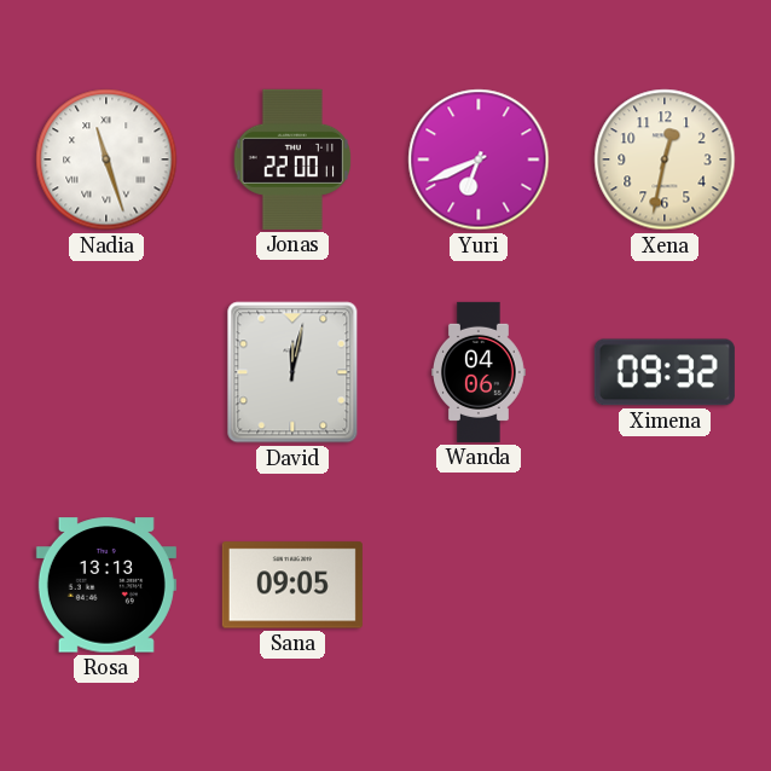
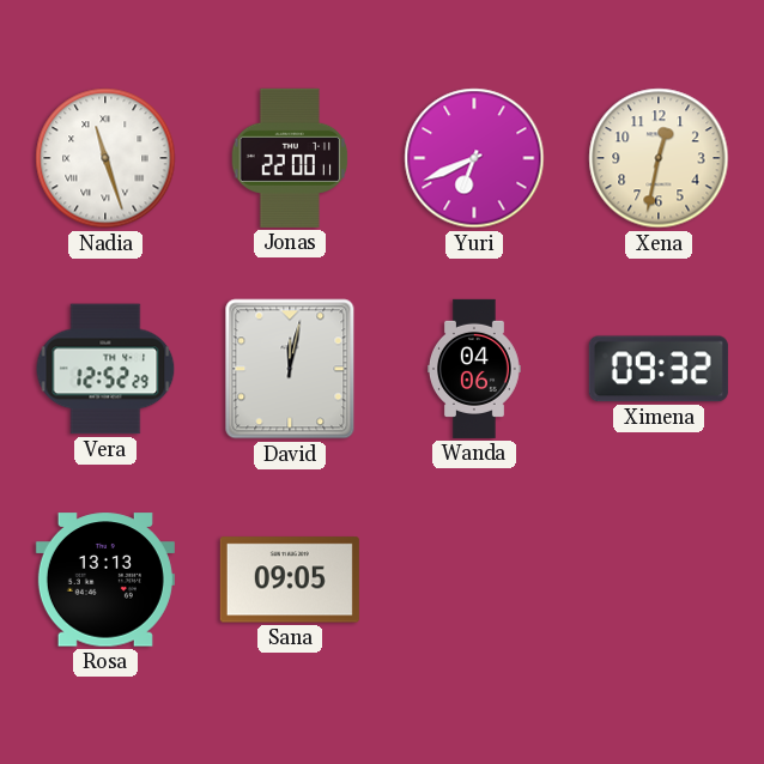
Vera: none -> 12:52
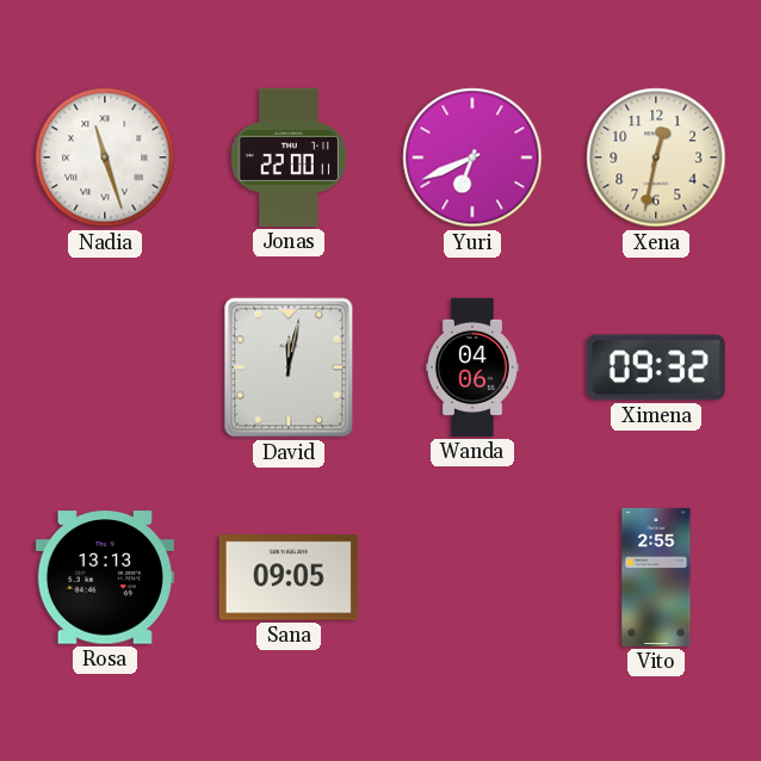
Vera: 12:52 -> none
Vito: none -> 2:55
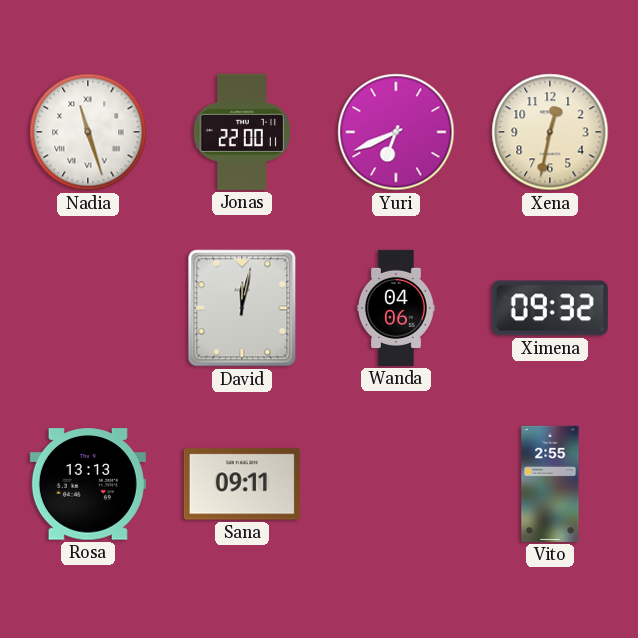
Sana: 09:05 -> 09:11
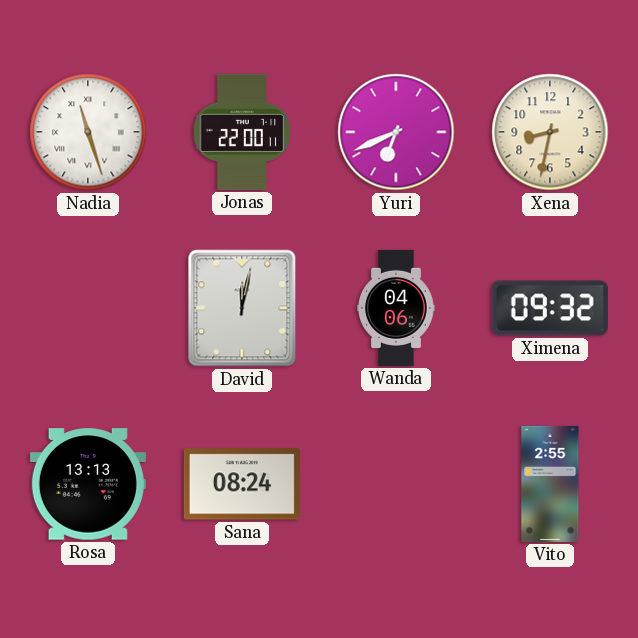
Xena: 12:32 -> 8:32
Sana: 09:11 -> 08:24
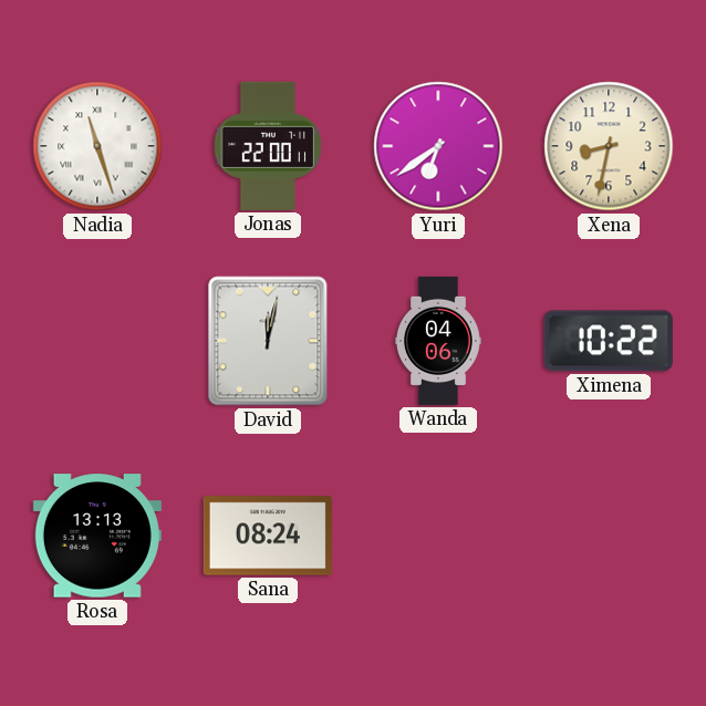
Yuri: 6:41 -> 6:39
Ximena: 09:32 -> 10:22
Vito: 2:55 -> none
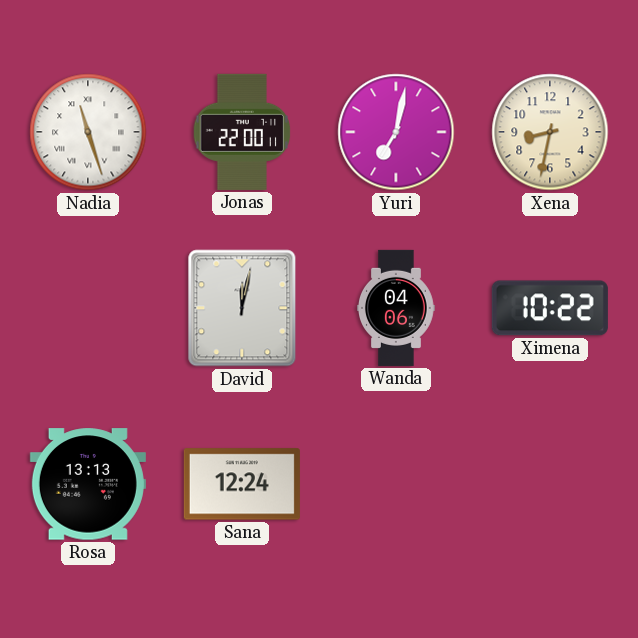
Yuri: 6:39 -> 7:02
Sana: 08:24 -> 12:24
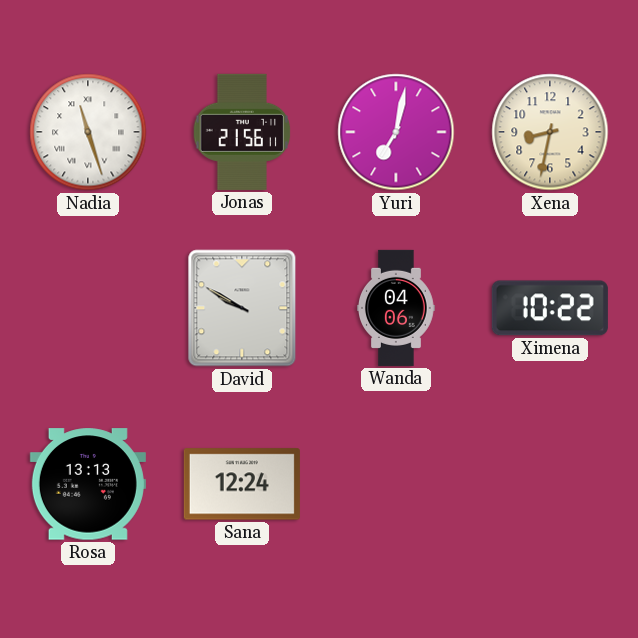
Jonas: 22:00 -> 21:56
David: 12:02 -> 9:50
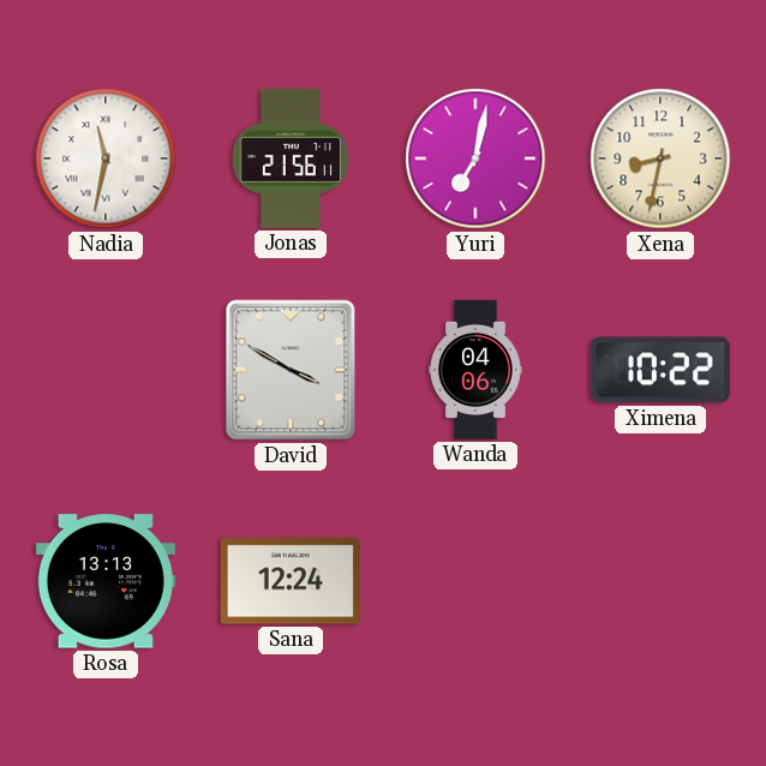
Nadia: 11:27 -> 11:32
David: 9:50 -> 3:50
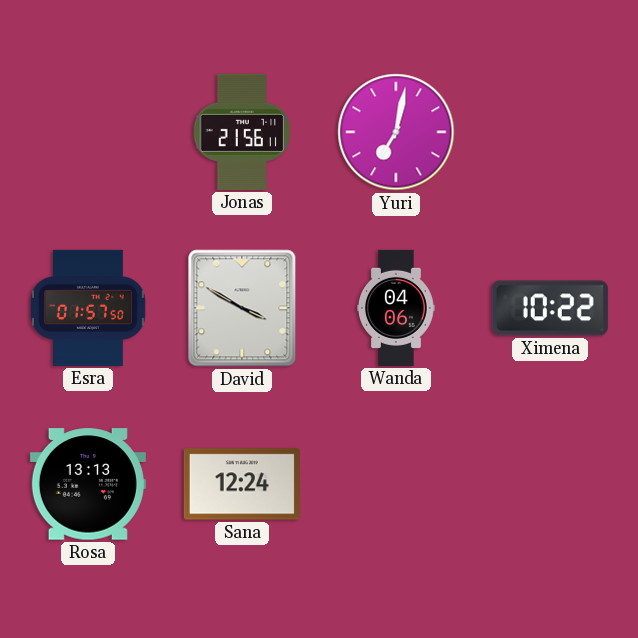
Nadia: 11:32 -> none
Xena: 8:32 -> none
Esra: none -> 01:57
